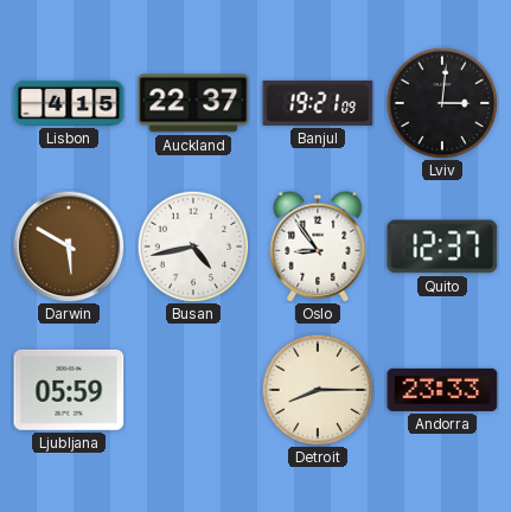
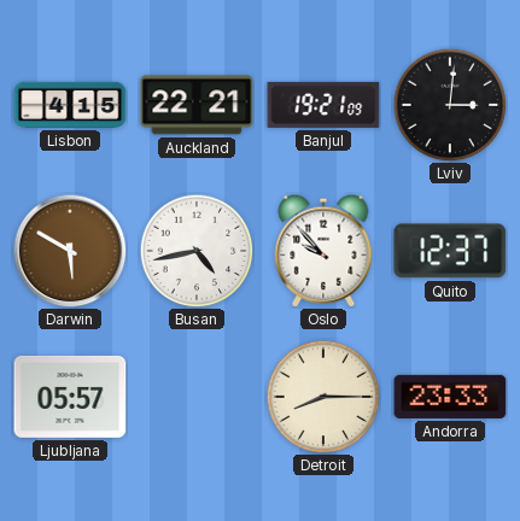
Auckland: 22:37 -> 22:21
Oslo: 8:54 -> 9:53
Ljubljana: 05:59 -> 05:57
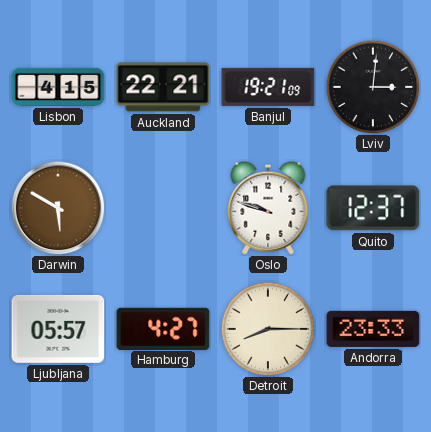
Busan: 4:43 -> none
Oslo: 9:53 -> 9:48
Hamburg: none -> 4:27
